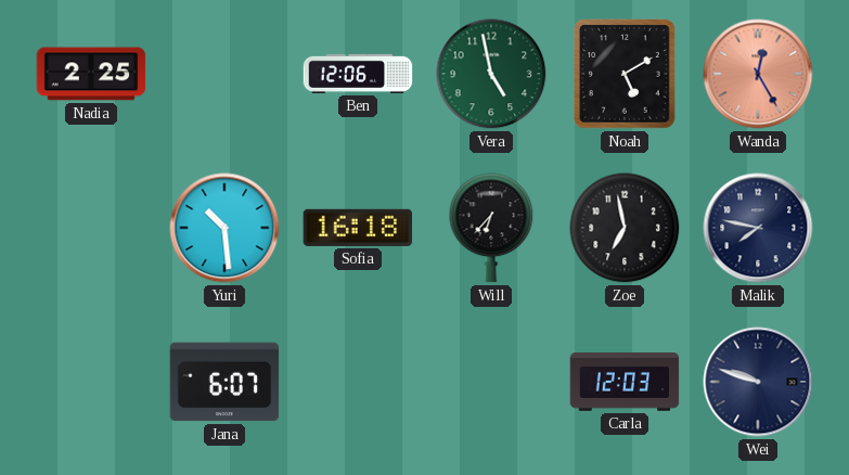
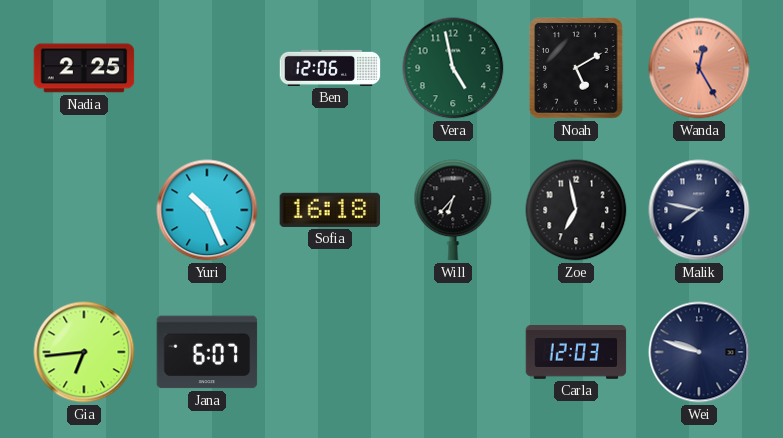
Yuri: 10:29 -> 10:26
Gia: none -> 6:44
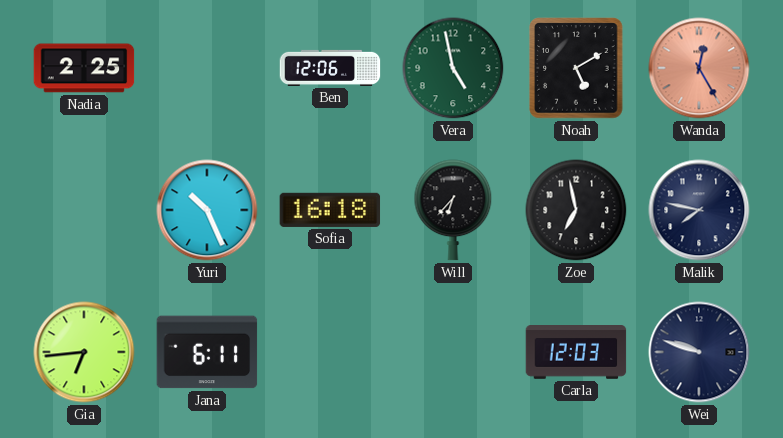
Jana: 6:07 -> 6:11
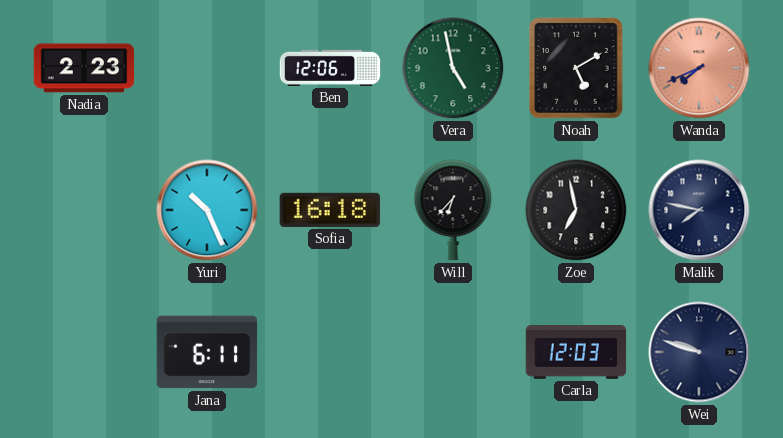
Nadia: 2:25 -> 2:23
Wanda: 12:25 -> 7:41
Gia: 6:44 -> none
